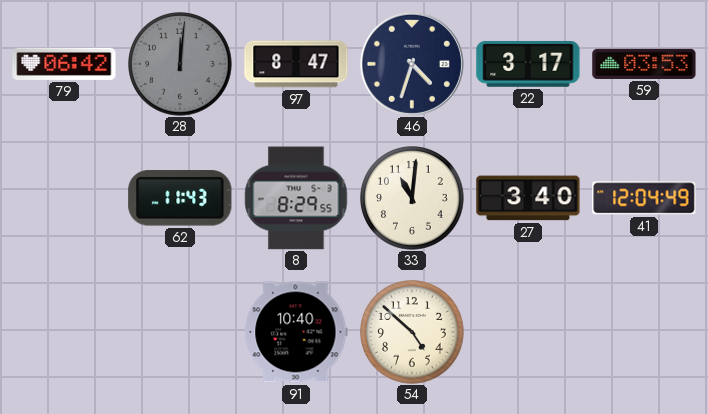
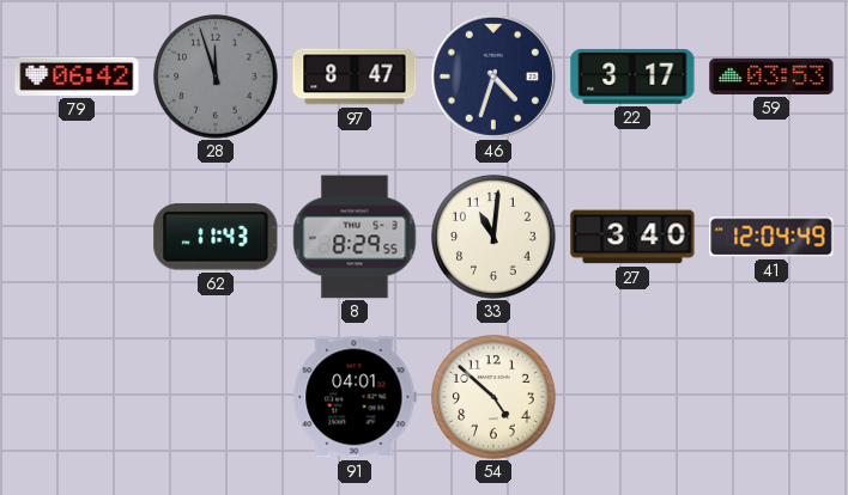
28: 12:01 -> 11:57
91: 10:40 -> 04:01
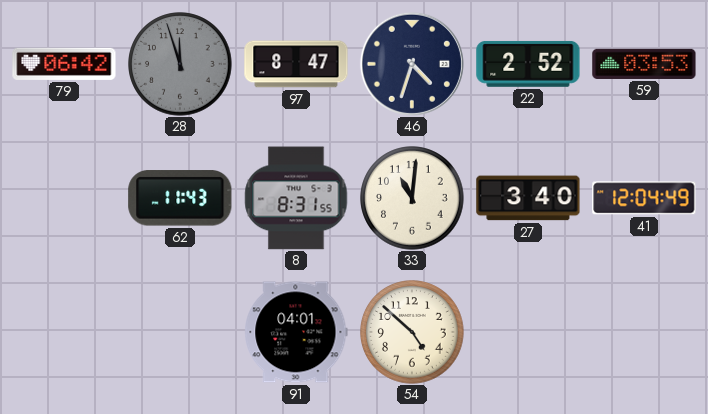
22: 3:17 -> 2:52
8: 8:29 -> 8:31
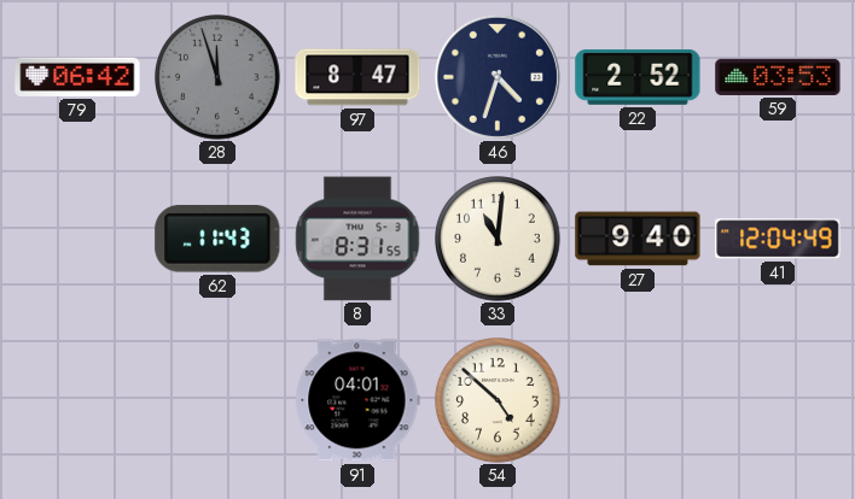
27: 3:40 -> 9:40
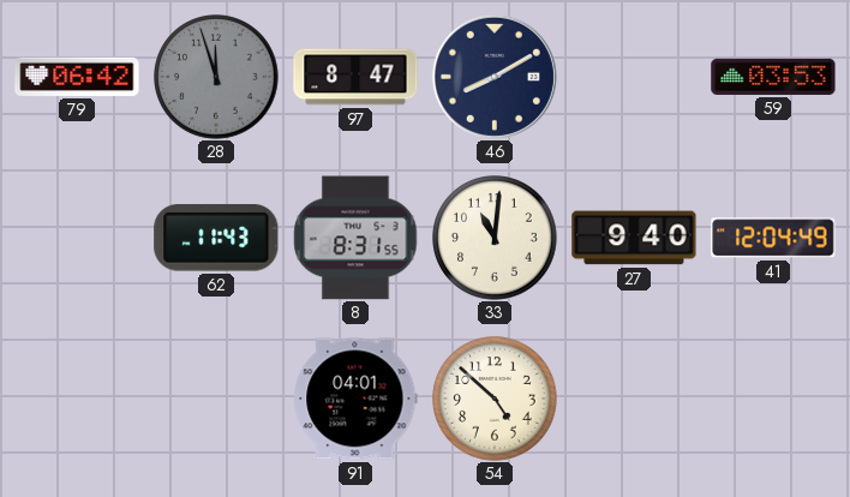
46: 4:33 -> 8:10
22: 2:52 -> none
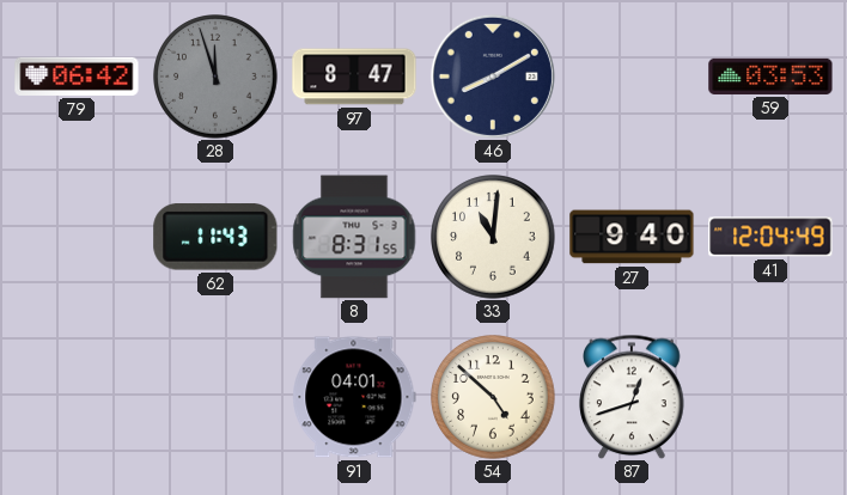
87: none -> 12:42
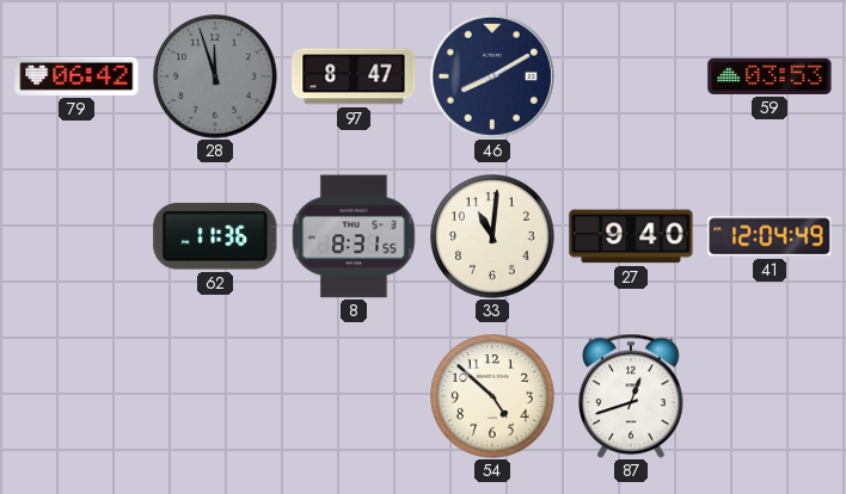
62: 11:43 -> 11:36
91: 04:01 -> none
